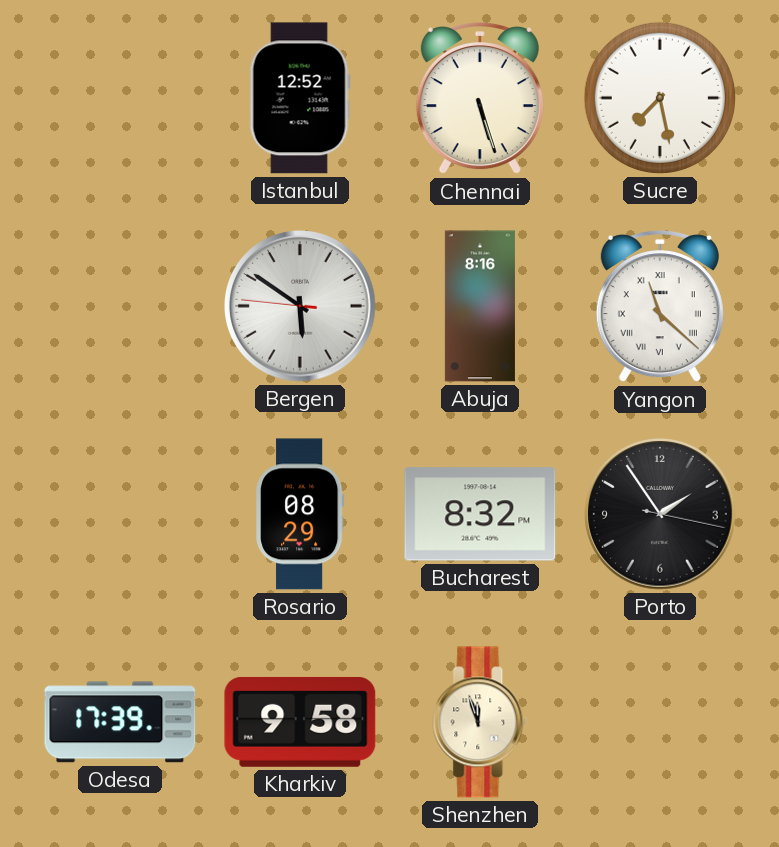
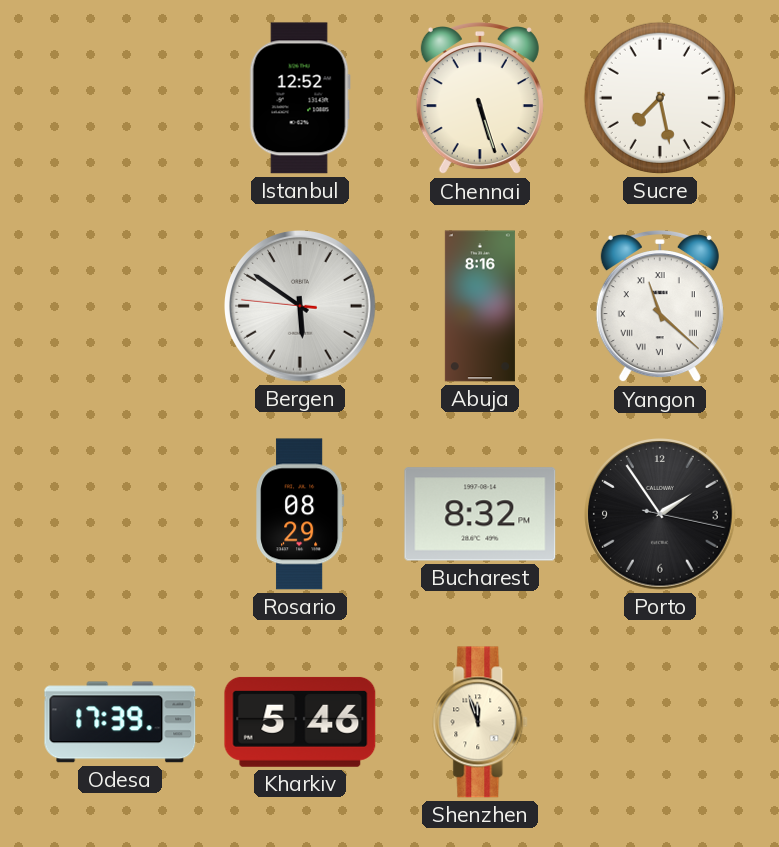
Kharkiv: 9:58 -> 5:46
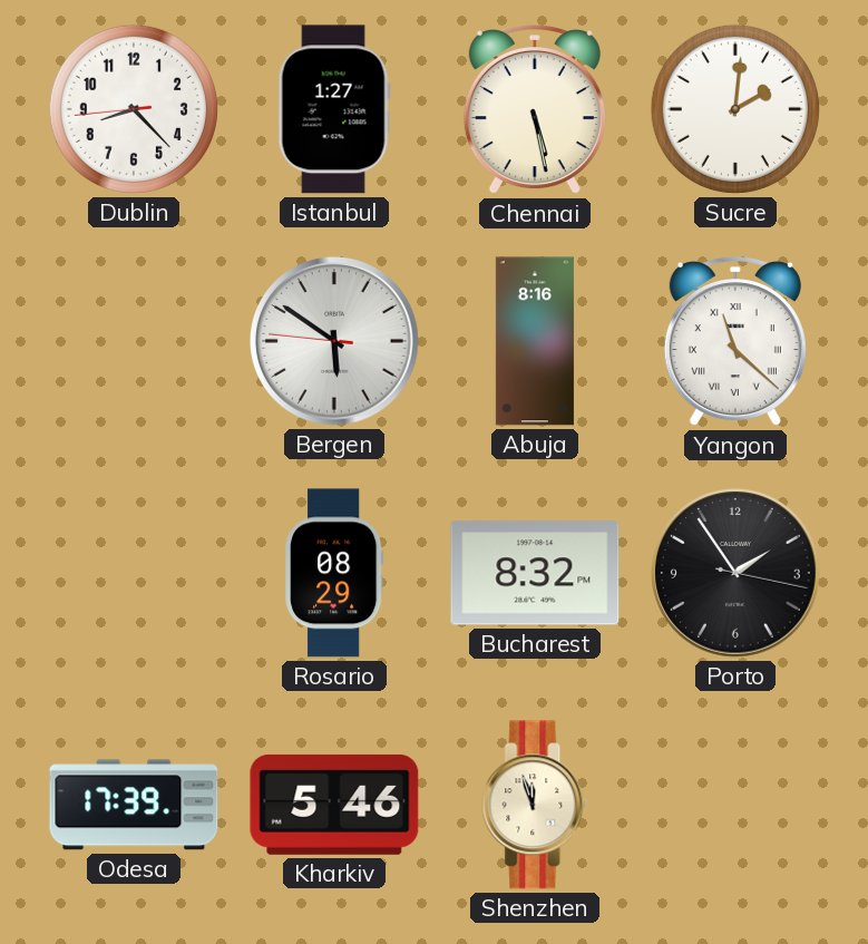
Dublin: none -> 8:22
Istanbul: 12:52 -> 1:27
Chennai: 5:27 -> 5:28
Sucre: 7:28 -> 2:01
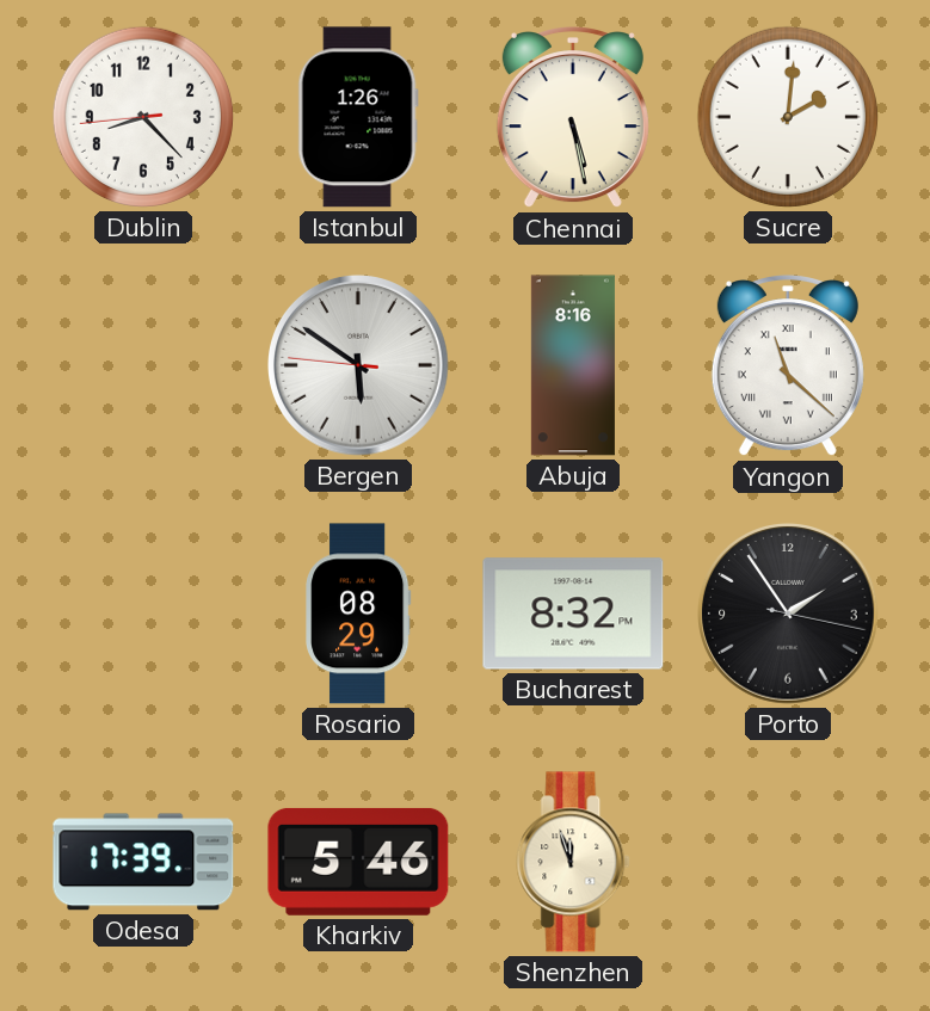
Istanbul: 1:27 -> 1:26
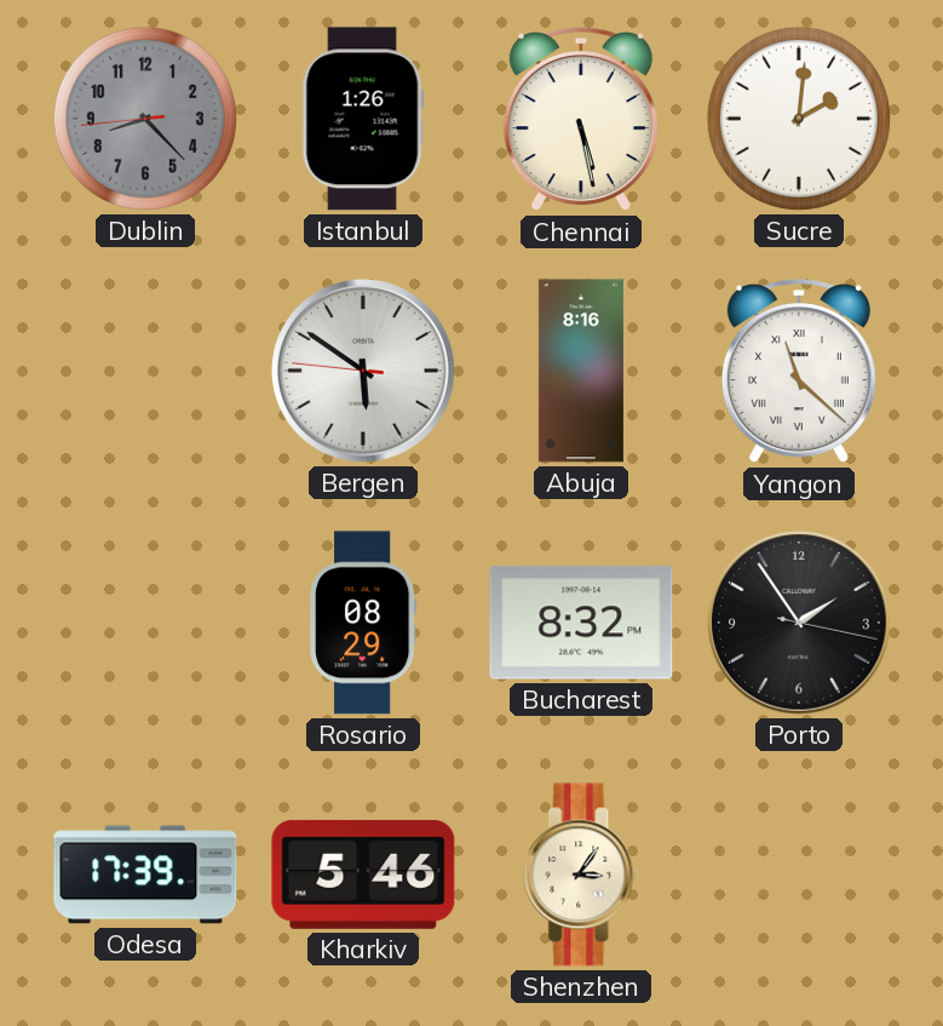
Dublin dial: white -> grey
Shenzhen: 11:57 -> 3:06
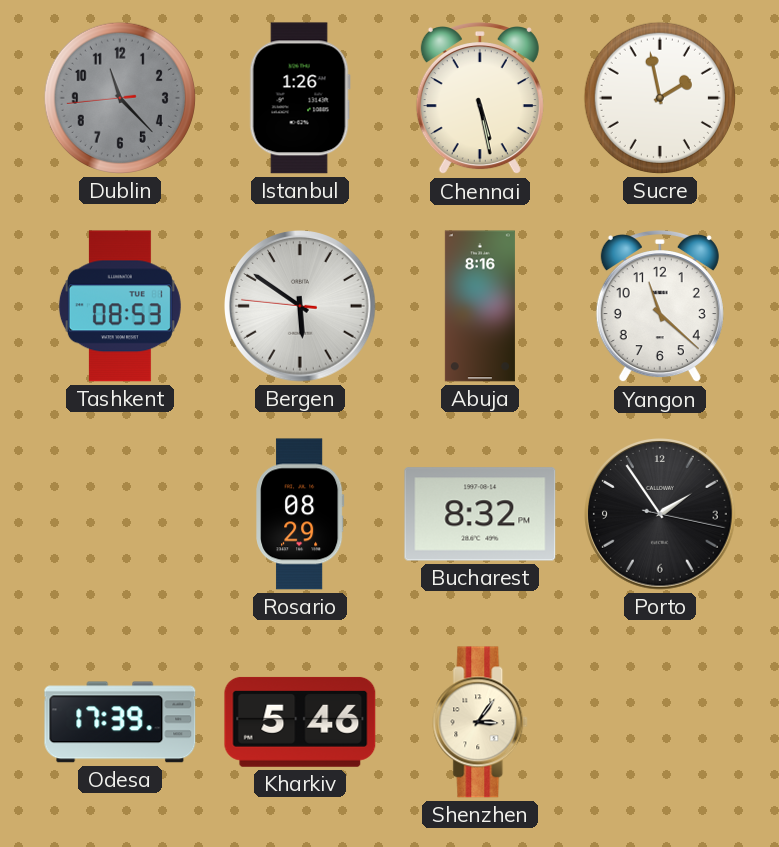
Dublin: 8:22 -> 11:22
Sucre: 2:01 -> 1:58
Tashkent: none -> 08:53
Yangon numerals: Roman -> Arabic
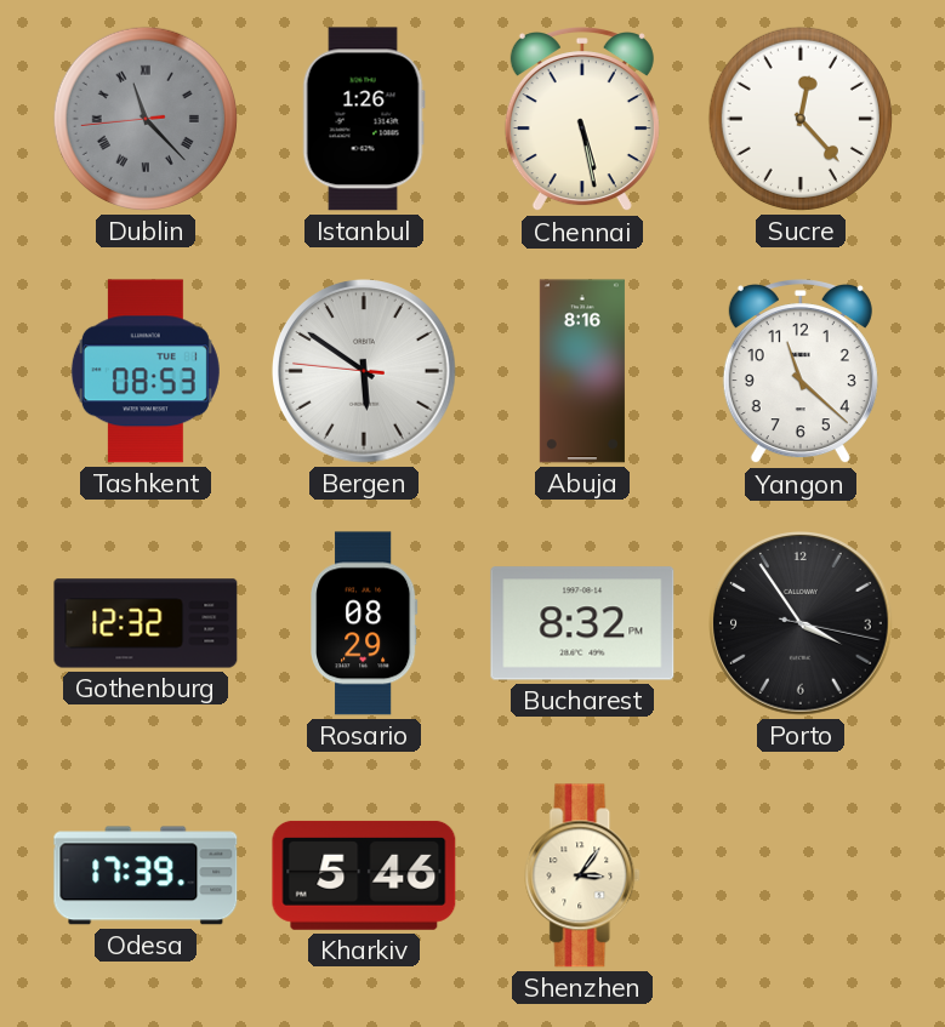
Dublin numerals: Arabic -> Roman
Sucre: 1:58 -> 12:23
Gothenburg: none -> 12:32
Porto: 1:54 -> 3:54
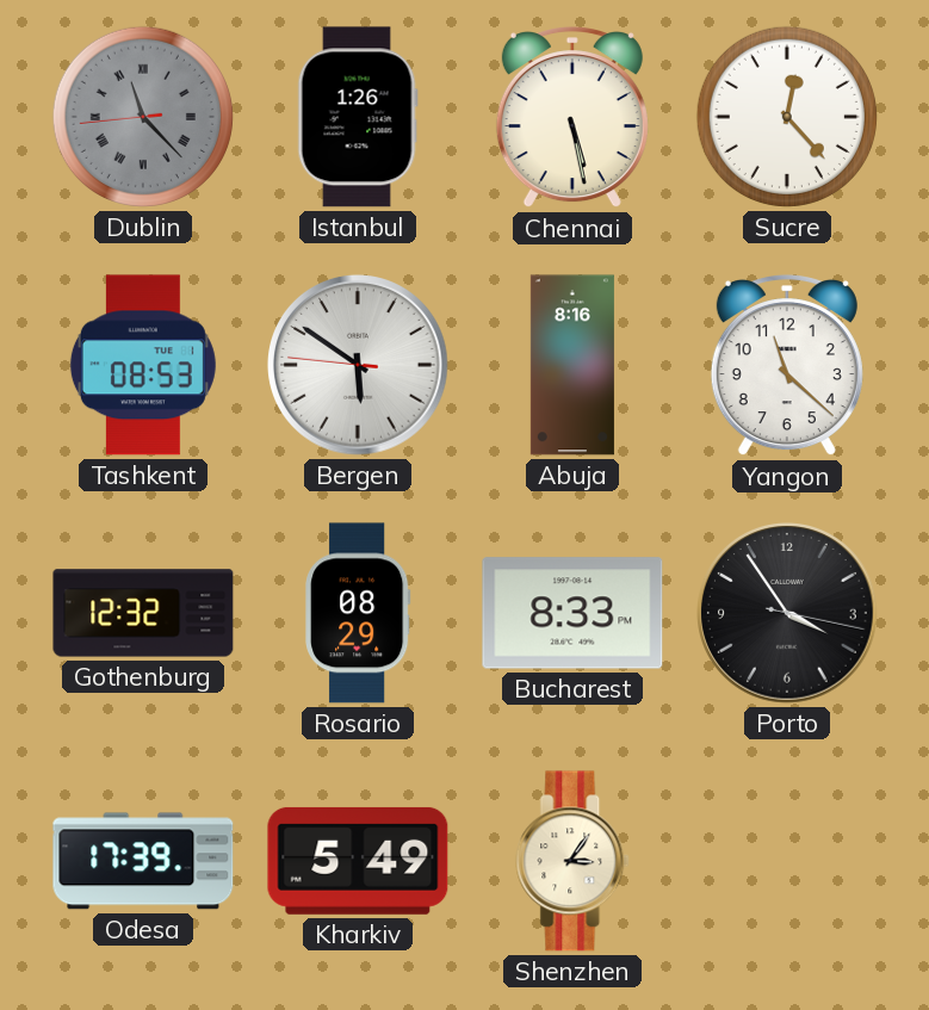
Bucharest: 8:32 -> 8:33
Kharkiv: 5:46 -> 5:49
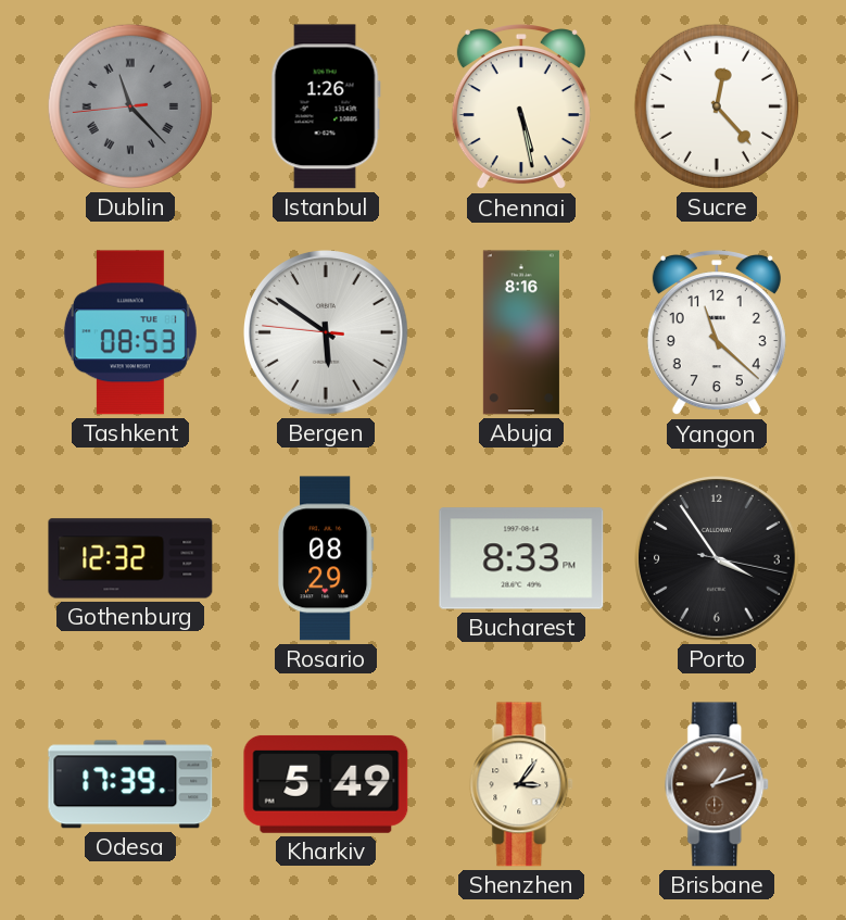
Brisbane: none -> 1:12
